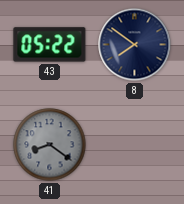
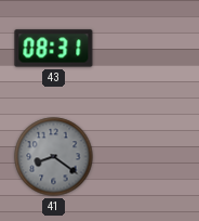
43: 05:22 -> 08:31
8: 7:51 -> none
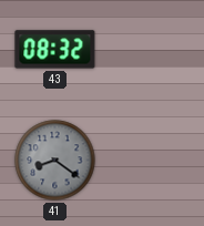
43: 08:31 -> 08:32
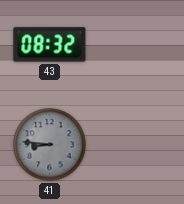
41: 8:21 -> 8:46
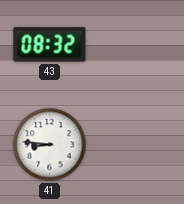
41 dial: grey -> white
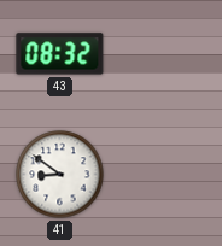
41: 8:46 -> 8:51
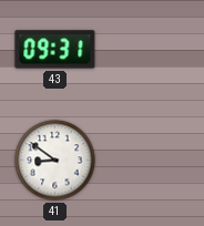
43: 08:32 -> 09:31
